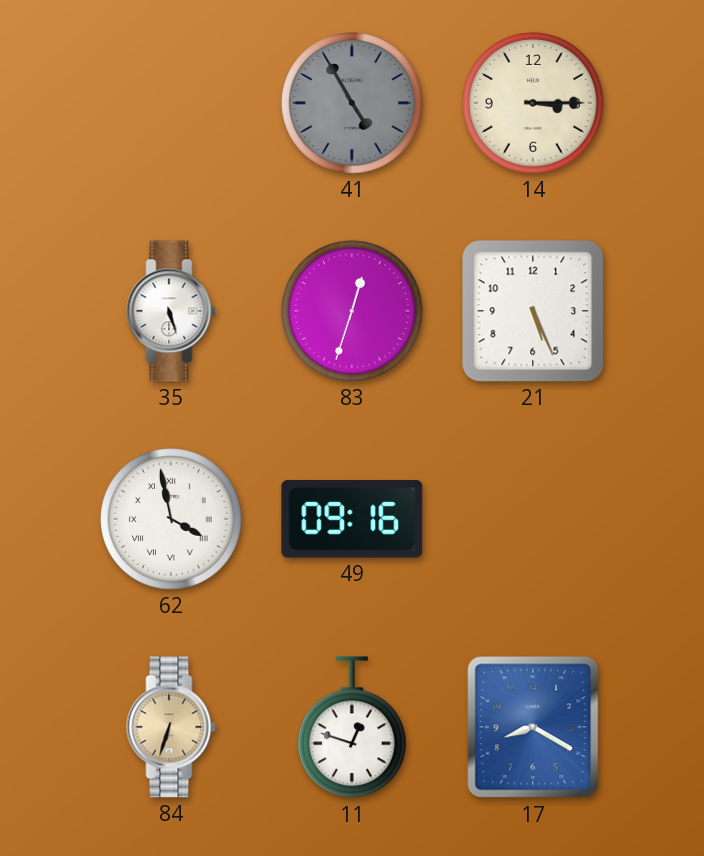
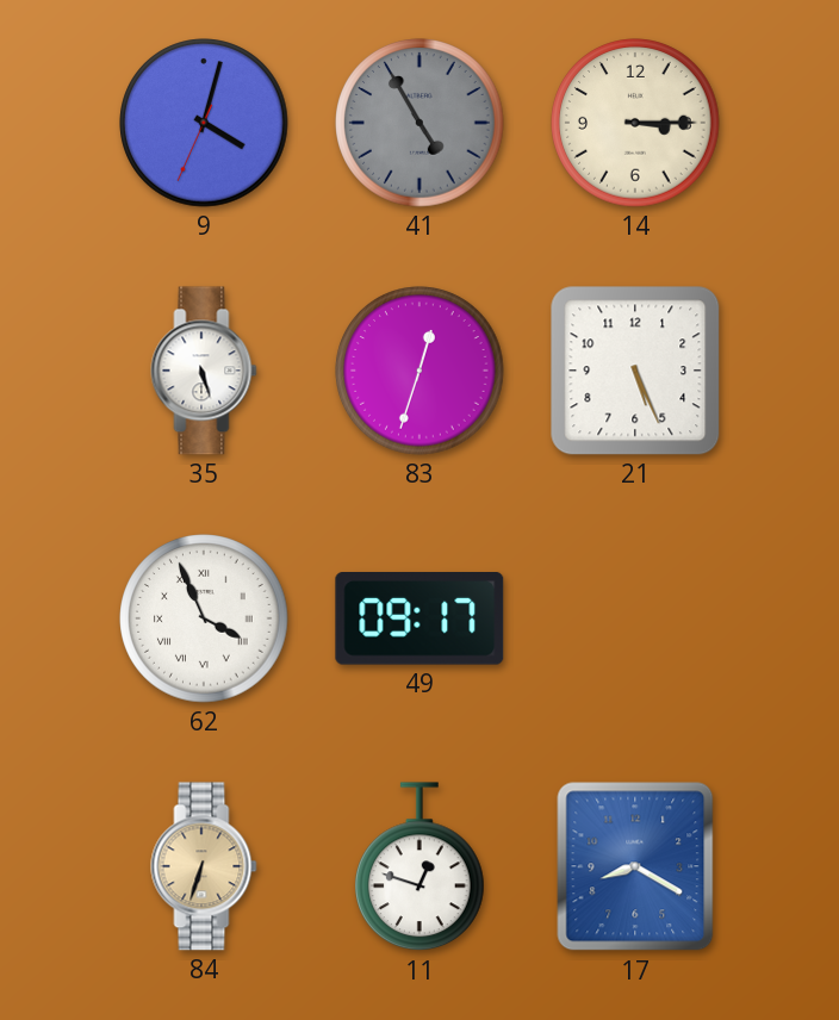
9: none -> 4:02
62: 3:58 -> 3:56
49: 09:16 -> 09:17
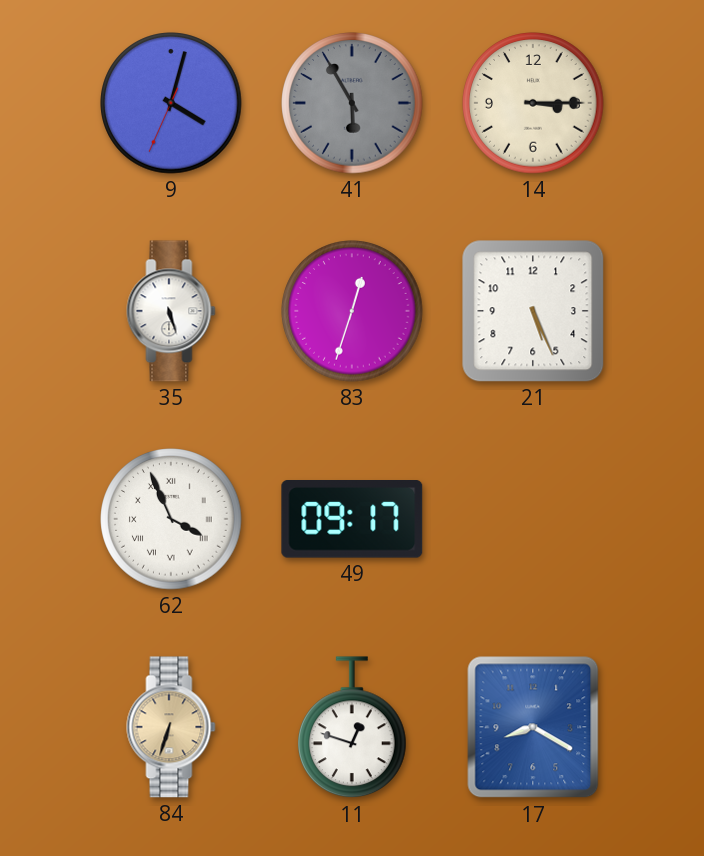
41: 4:55 -> 5:55
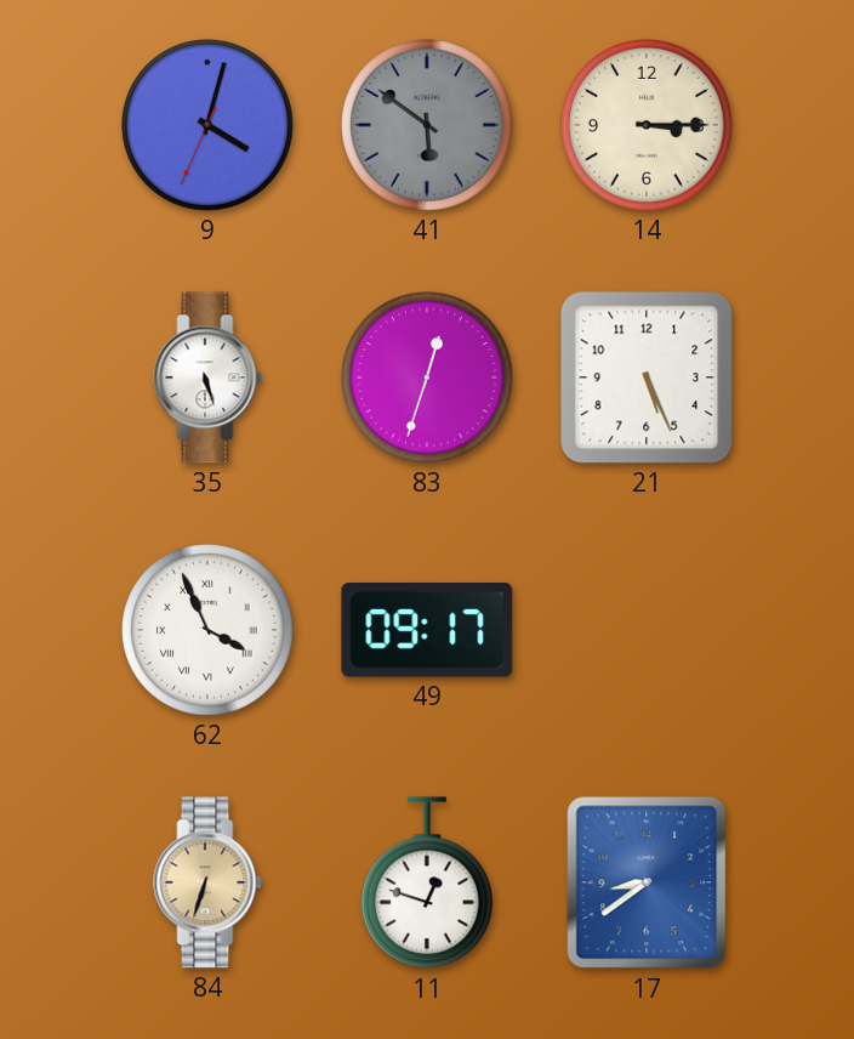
41: 5:55 -> 5:51
17: 8:20 -> 8:39
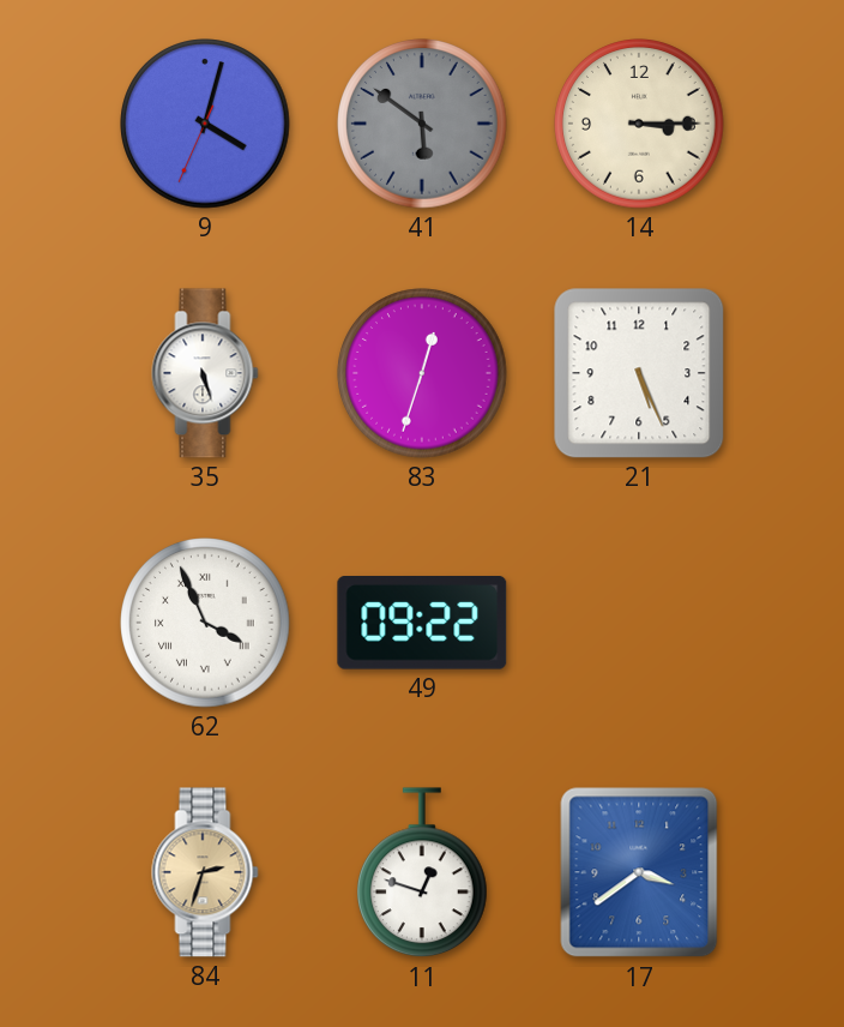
49: 09:17 -> 09:22
84: 6:33 -> 2:33
17: 8:39 -> 3:39
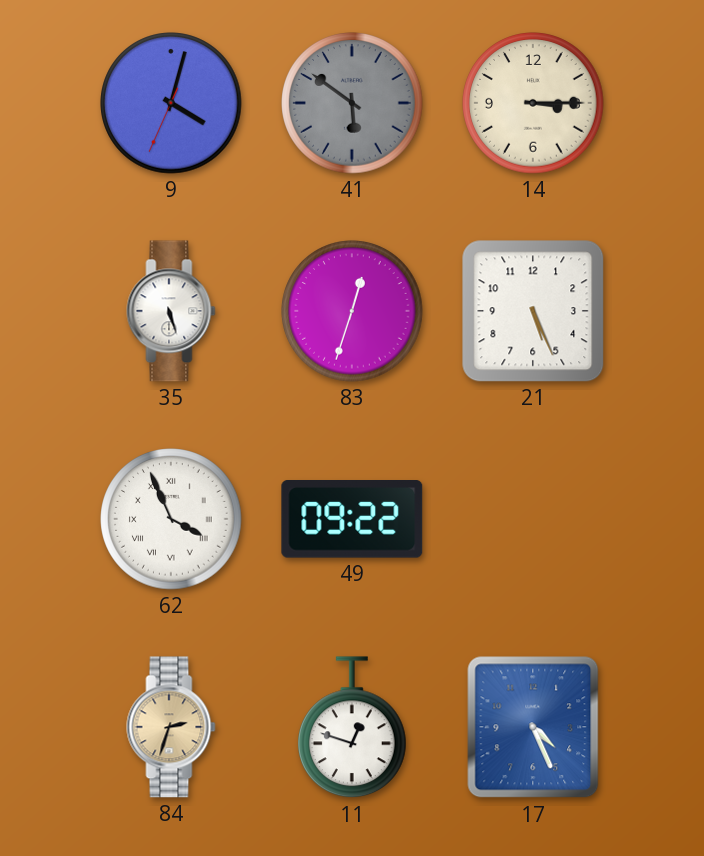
17: 3:39 -> 4:26
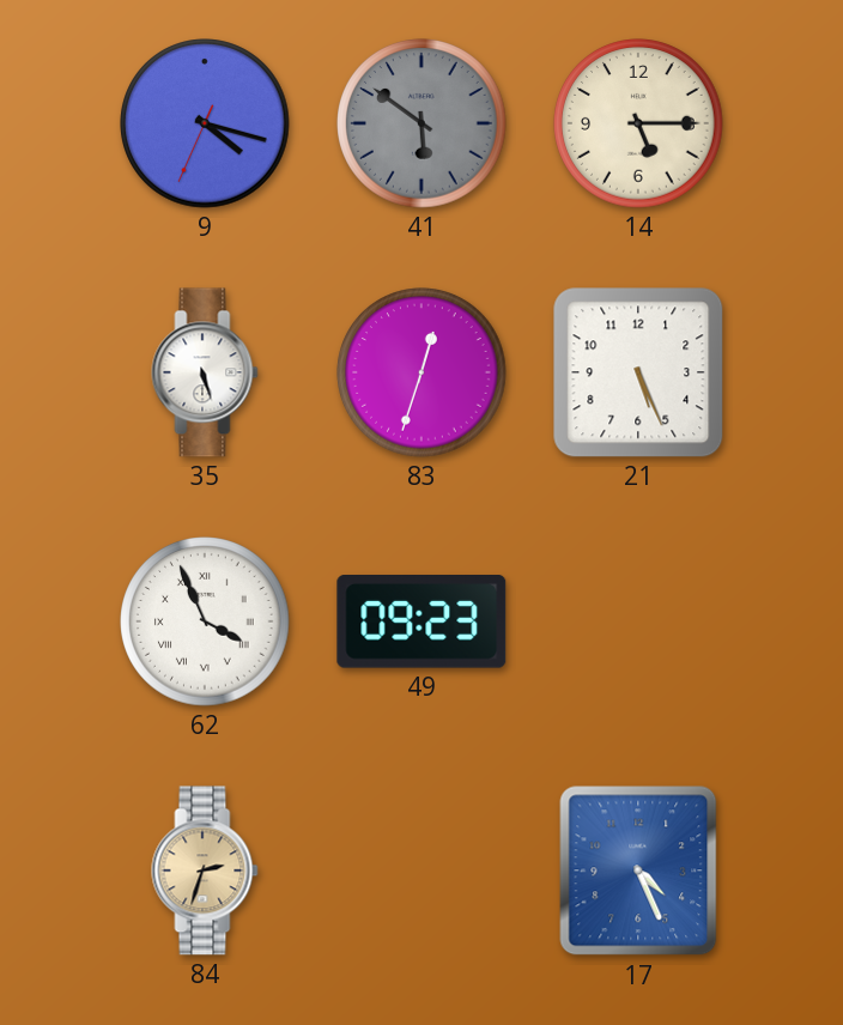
9: 4:02 -> 4:17
14: 3:15 -> 5:15
49: 09:22 -> 09:23
11: 12:48 -> none
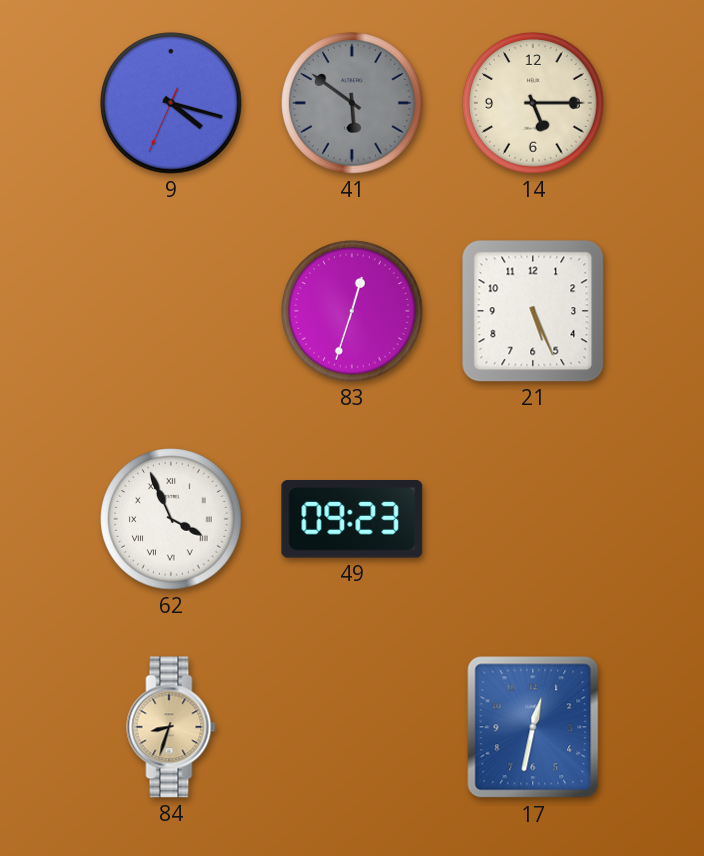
35: 5:27 -> none
84: 2:33 -> 8:33
17: 4:26 -> 12:32
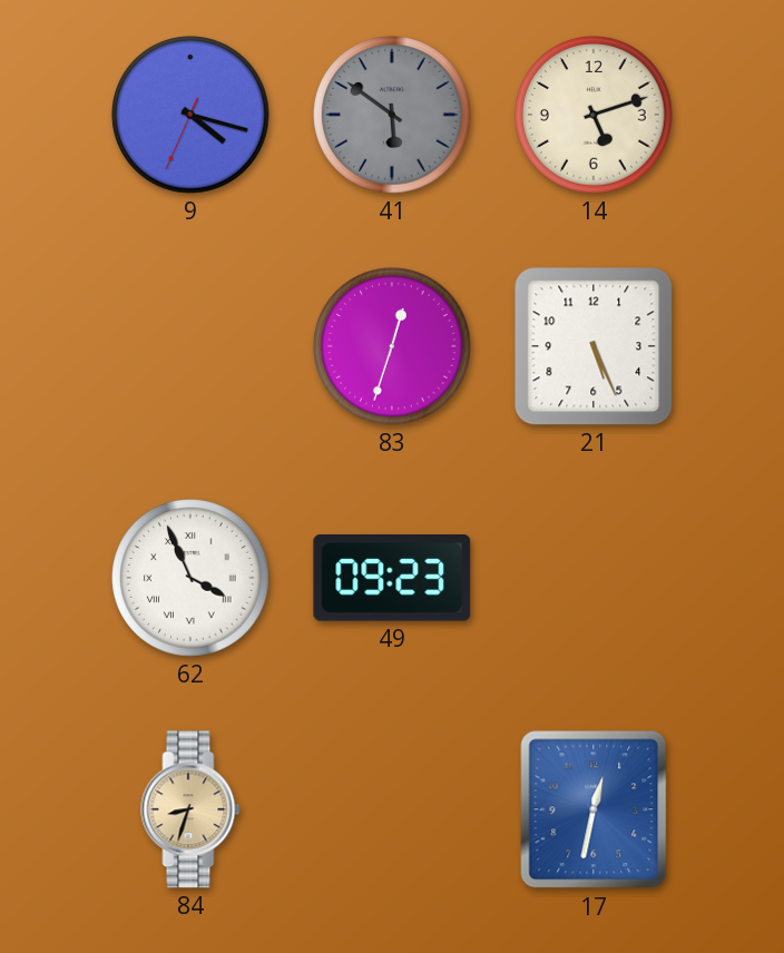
14: 5:15 -> 5:12
